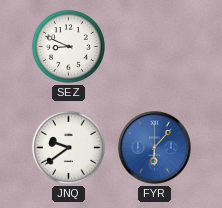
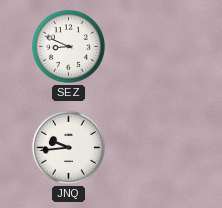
JNQ: 9:39 -> 9:44
FYR: 6:07 -> none
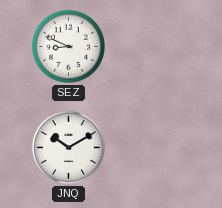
JNQ: 9:44 -> 10:10
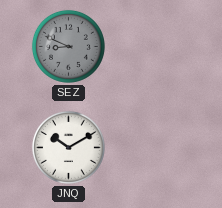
SEZ dial: white -> grey
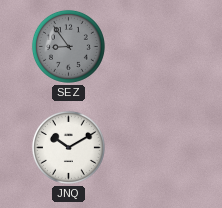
SEZ: 8:49 -> 8:54
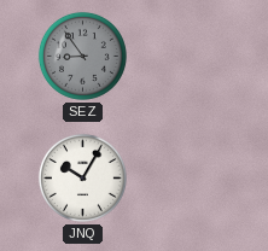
JNQ: 10:10 -> 10:05
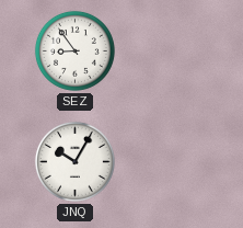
SEZ dial: grey -> white
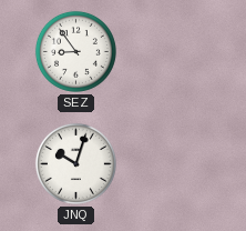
JNQ: 10:05 -> 10:03
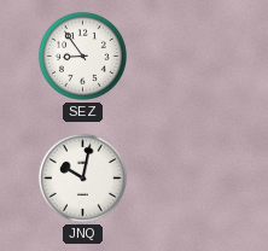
JNQ: 10:03 -> 10:02
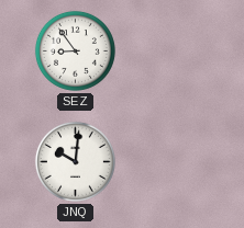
JNQ: 10:02 -> 10:01
